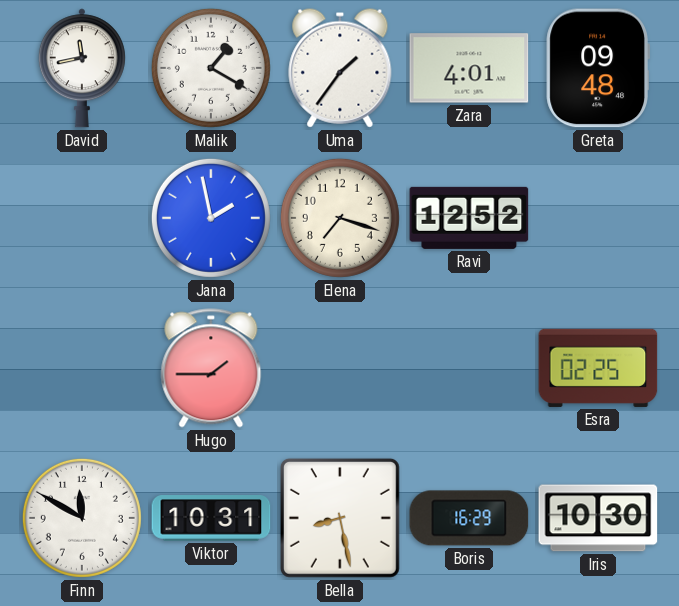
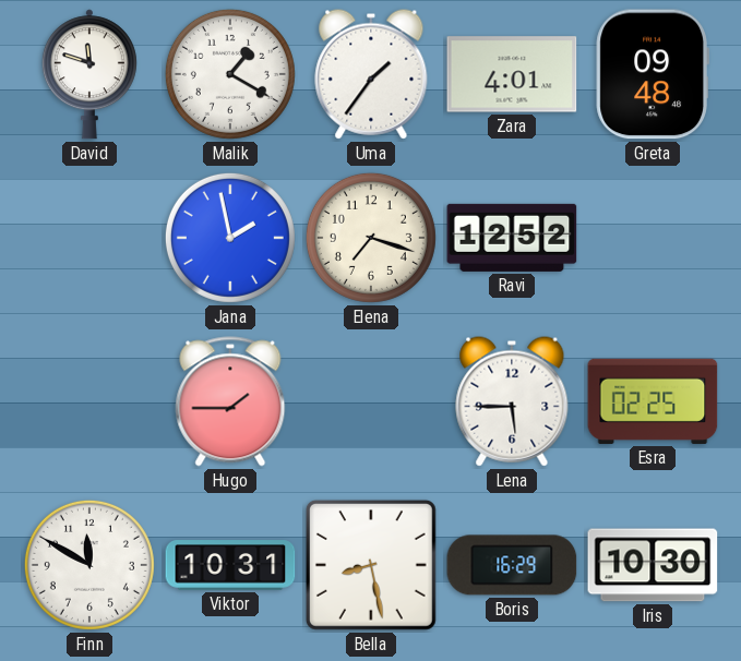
David: 11:43 -> 11:48
Lena: none -> 5:45
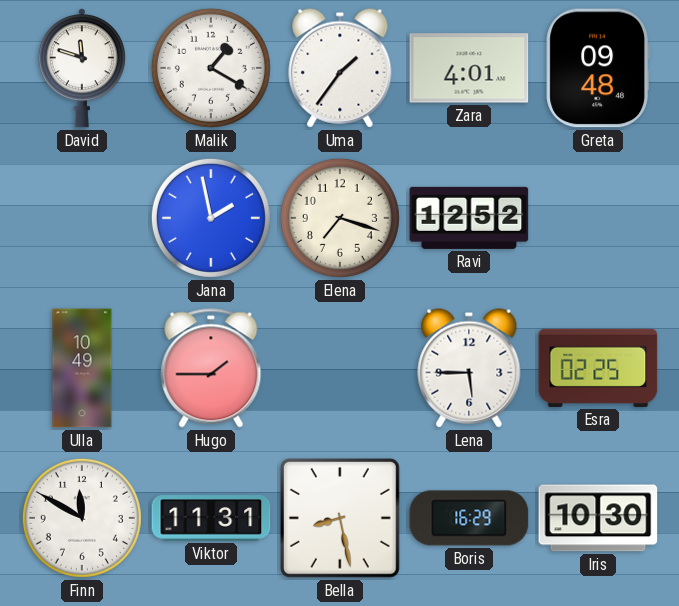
Ulla: none -> 10:49
Viktor: 10:31 -> 11:31
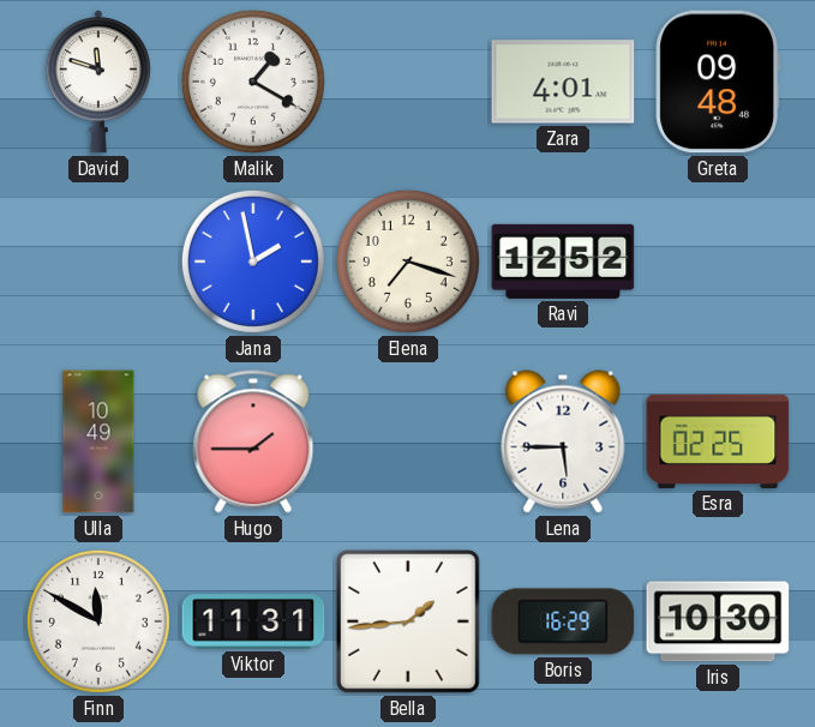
Uma: 1:36 -> none
Bella: 8:28 -> 1:44
